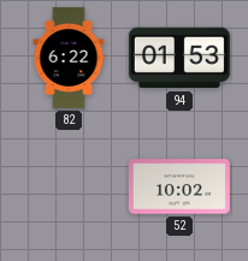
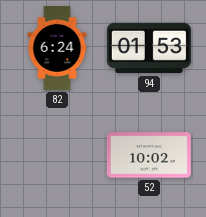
82: 6:22 -> 6:24
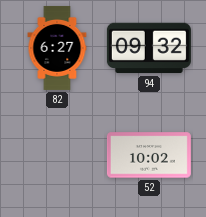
82: 6:24 -> 6:27
94: 01:53 -> 09:32
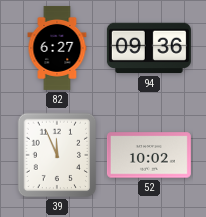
94: 09:32 -> 09:36
39: none -> 11:56
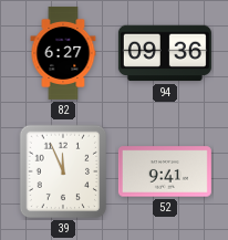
52: 10:02 -> 9:41
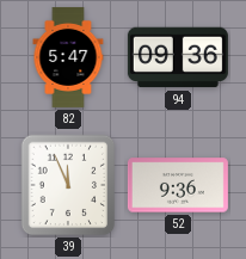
82: 6:27 -> 5:47
52: 9:41 -> 9:36
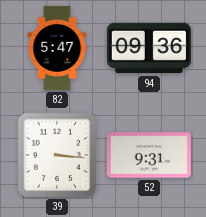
39: 11:56 -> 3:16
52: 9:36 -> 9:31
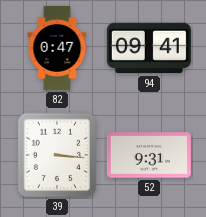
82: 5:47 -> 0:47
94: 09:36 -> 09:41
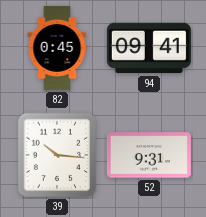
82: 0:47 -> 0:45
39: 3:16 -> 10:16
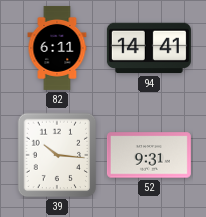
82: 0:45 -> 6:11
94: 09:41 -> 14:41
